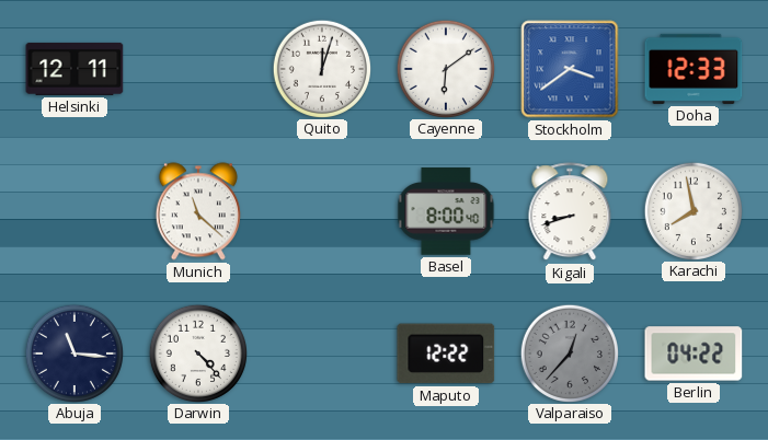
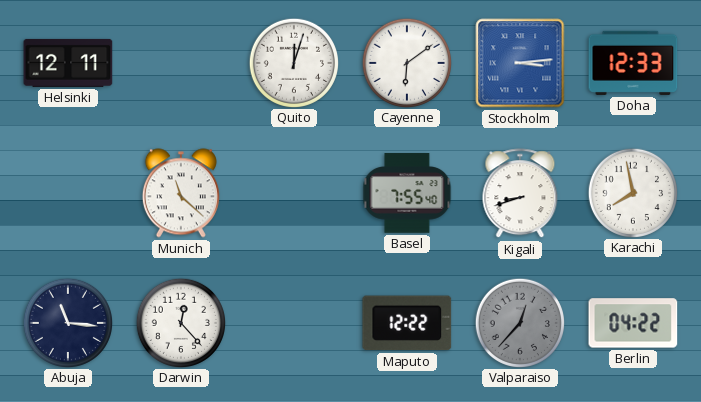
Stockholm: 3:39 -> 3:14
Basel: 8:00 -> 7:55
Darwin: 4:23 -> 12:23
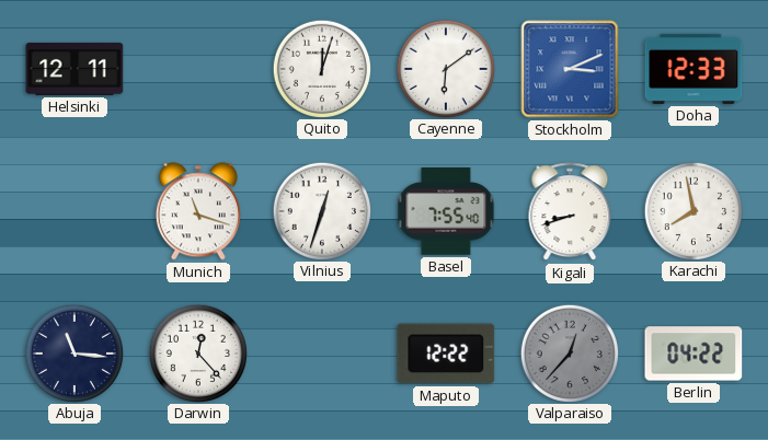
Stockholm: 3:14 -> 3:11
Munich: 11:22 -> 11:18
Vilnius: none -> 12:33
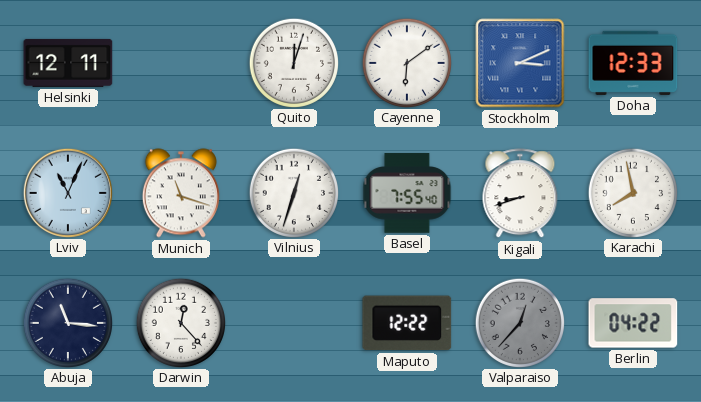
Lviv: none -> 11:04
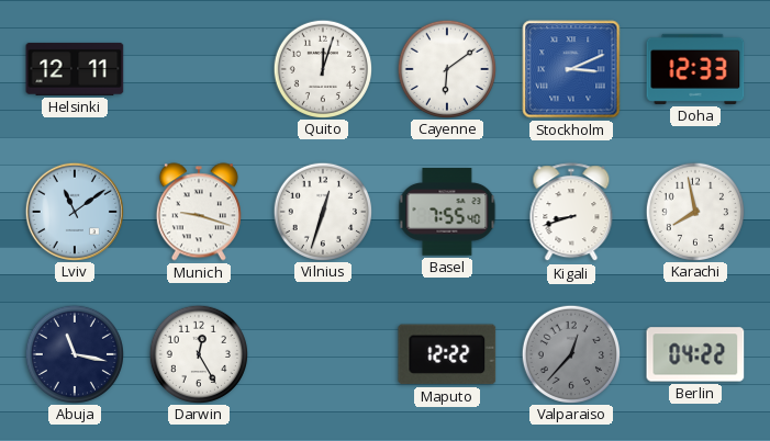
Lviv: 11:04 -> 11:09
Munich: 11:18 -> 9:18
Abuja: 11:16 -> 11:17
Darwin: 12:23 -> 12:25
